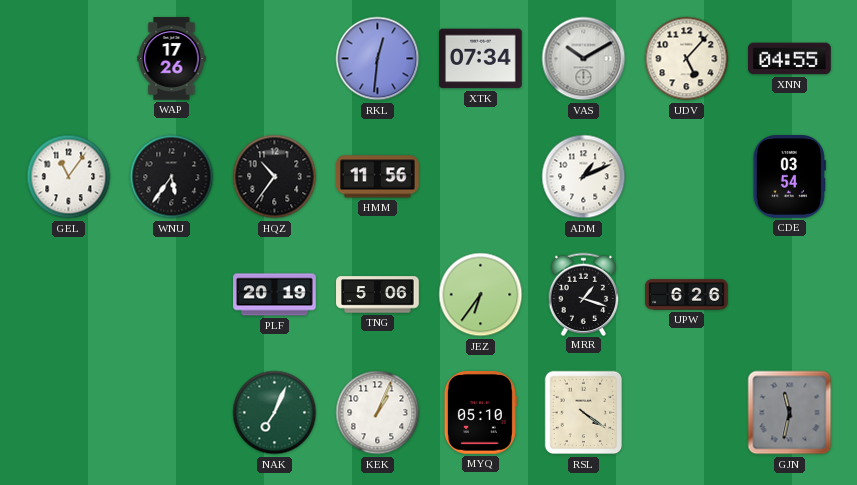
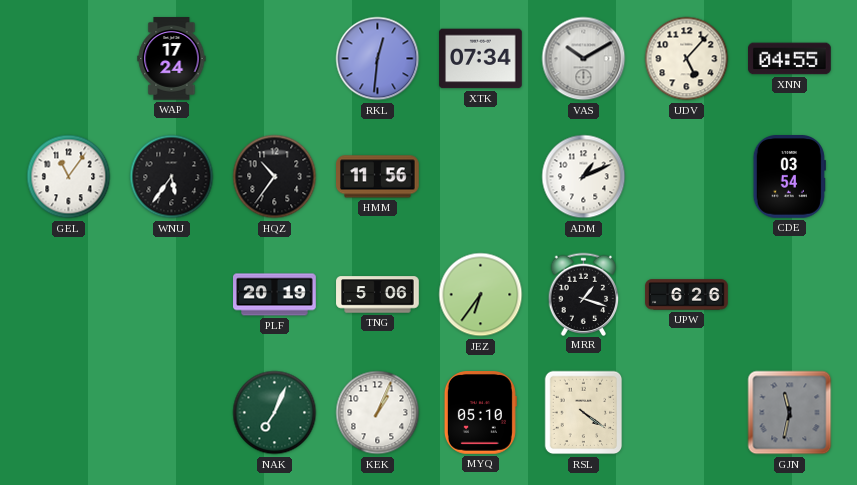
WAP: 17:26 -> 17:24
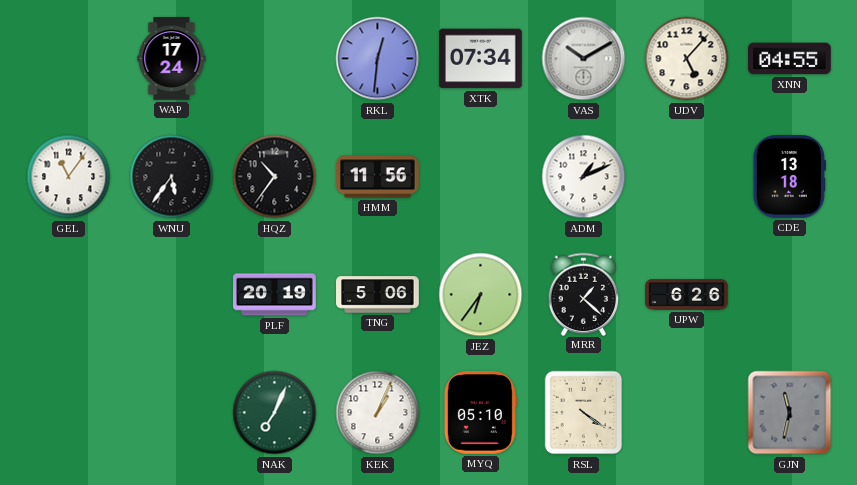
CDE: 03:54 -> 13:18
MRR: 1:18 -> 1:22
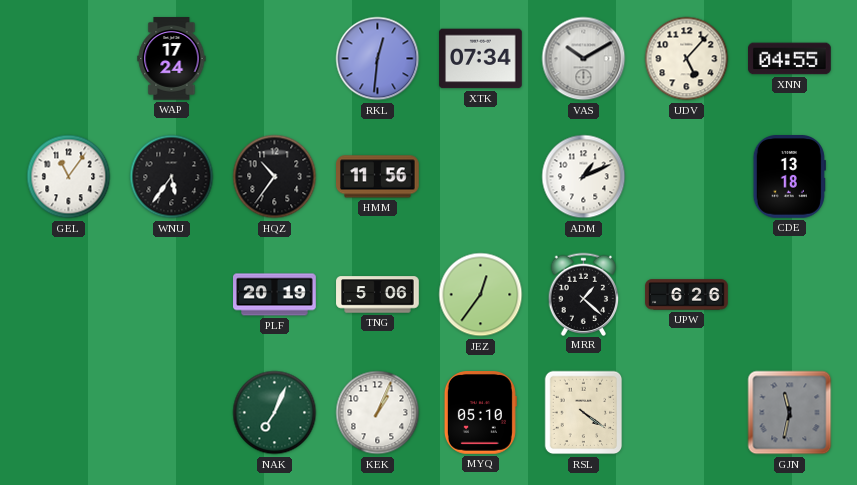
JEZ: 6:36 -> 12:36
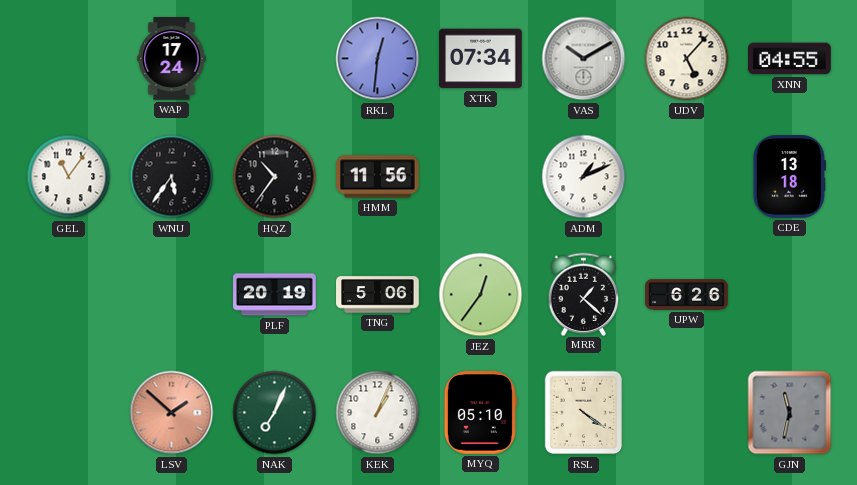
LSV: none -> 1:52
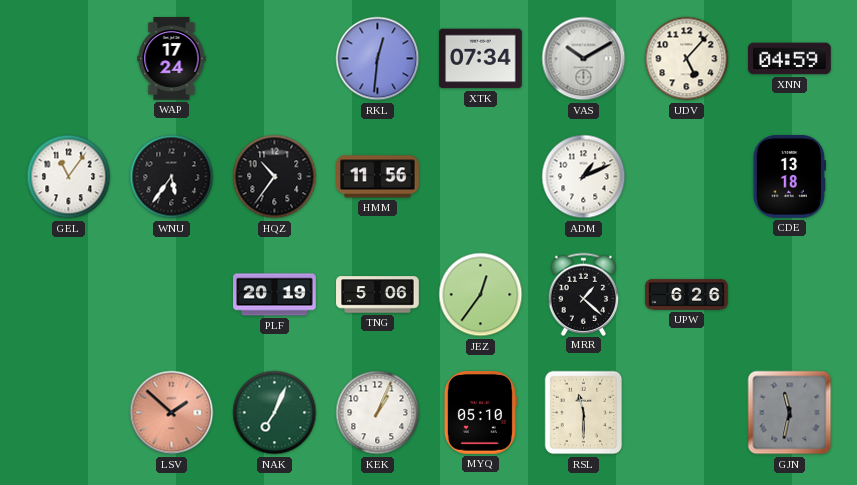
XNN: 04:55 -> 04:59
RSL: 4:21 -> 11:30
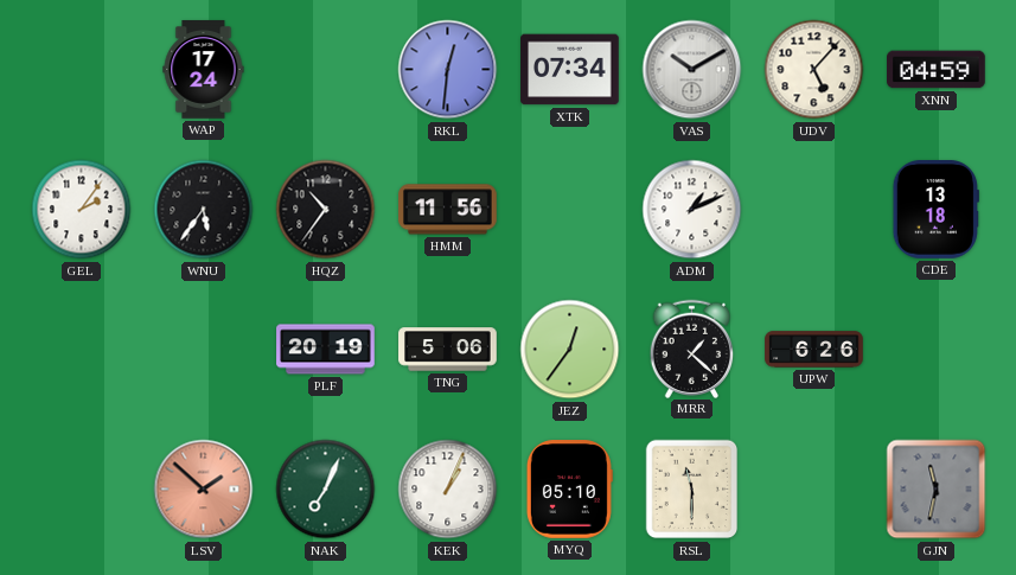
GEL: 11:06 -> 2:06
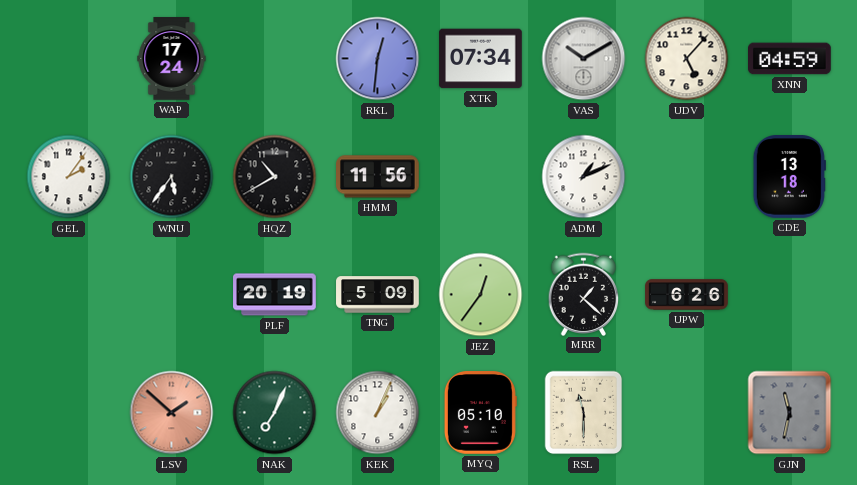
HQZ: 10:36 -> 10:40
TNG: 5:06 -> 5:09
